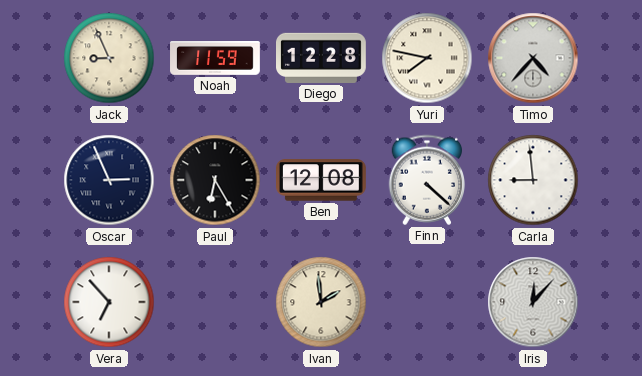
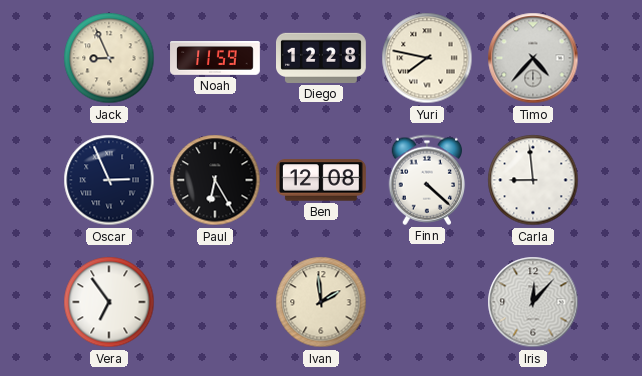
Vera: 6:53 -> 6:54
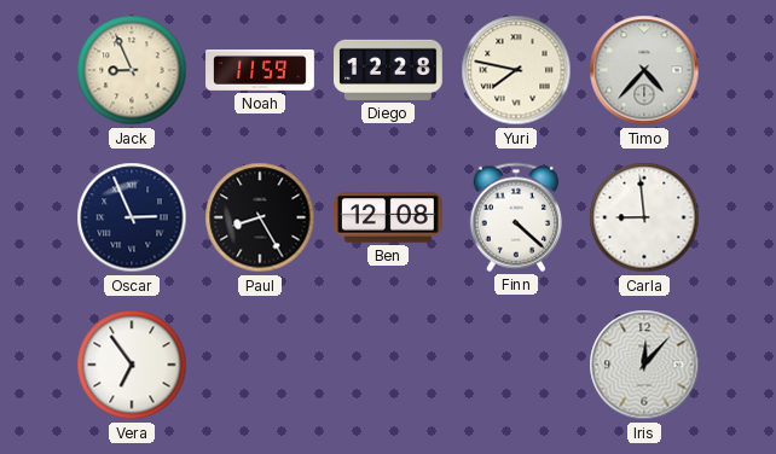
Paul: 6:25 -> 8:25
Ivan: 1:59 -> none
